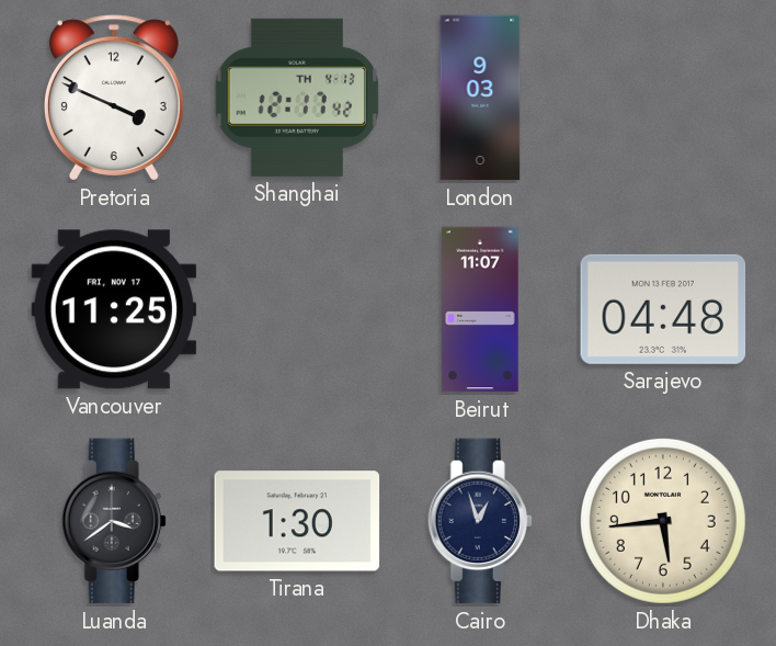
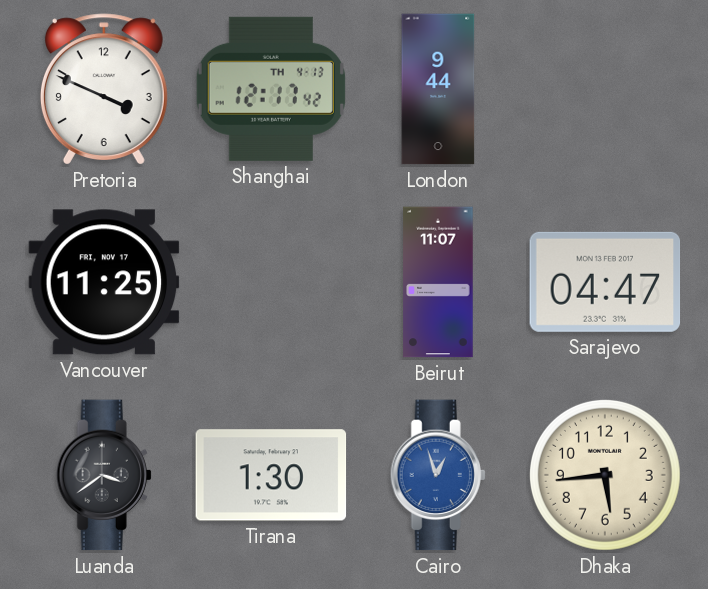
London: 9:03 -> 9:44
Sarajevo: 04:48 -> 04:47
Cairo dial: navy -> blue
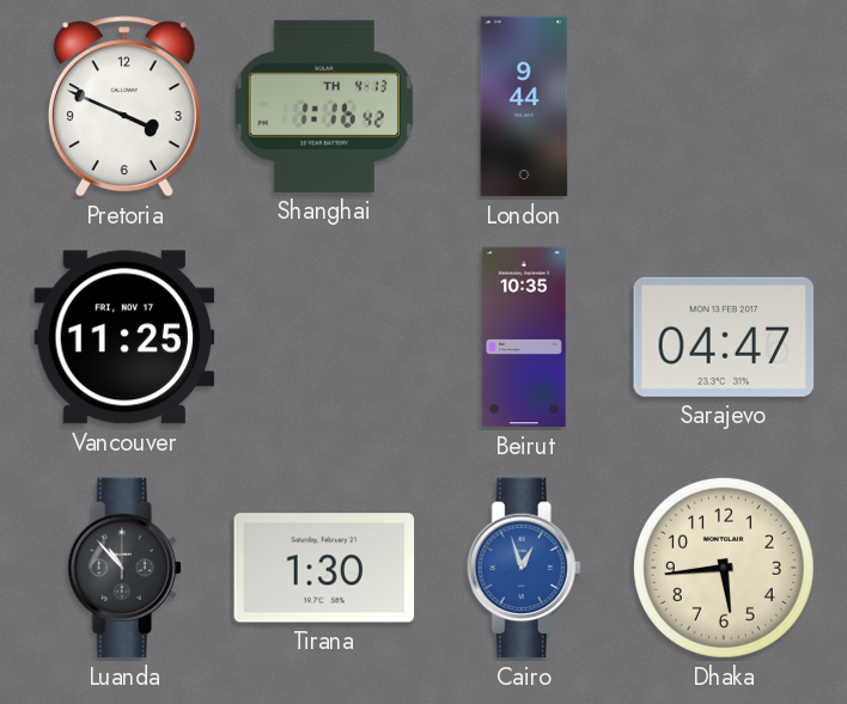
Shanghai: 12:17 -> 1:16
Beirut: 11:07 -> 10:35
Luanda: 3:39 -> 10:53
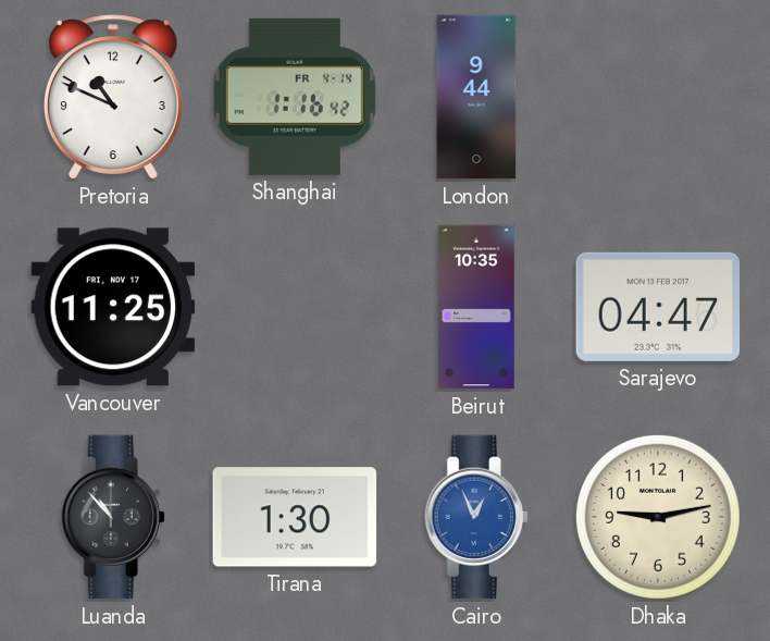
Pretoria: 3:49 -> 10:49
Shanghai date: TH 4-13 -> FR 4-14
Cairo: 12:57 -> 12:56
Dhaka: 5:44 -> 9:13
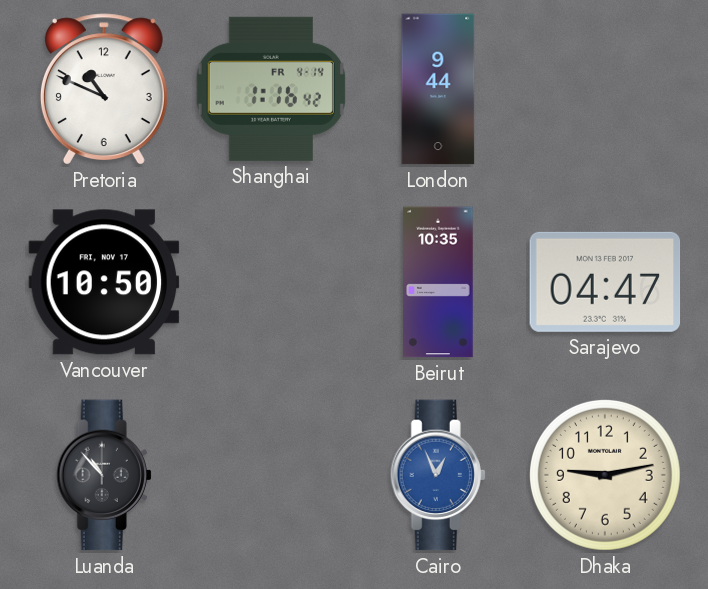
Vancouver: 11:25 -> 10:50
Tirana: 1:30 -> none
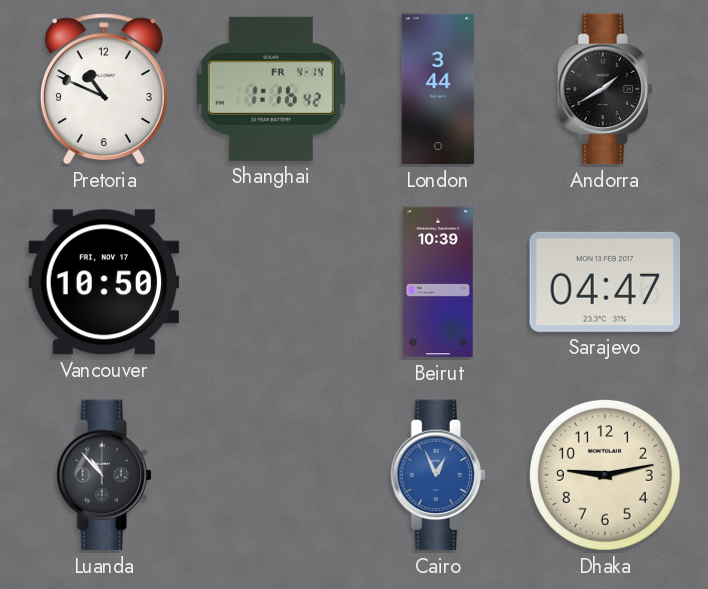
London: 9:44 -> 3:44
Andorra: none -> 1:40
Beirut: 10:35 -> 10:39
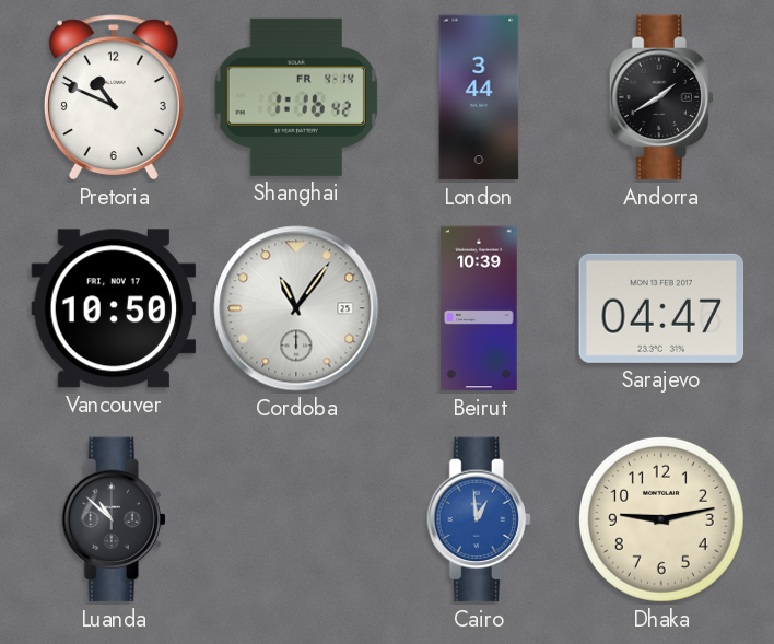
Cordoba: none -> 11:06
Luanda: 10:53 -> 10:52
Cairo: 12:56 -> 12:59
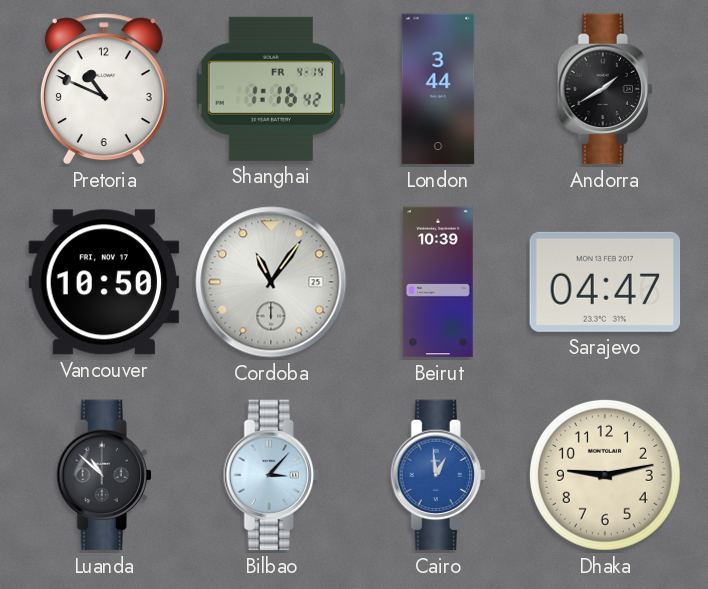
Bilbao: none -> 3:07
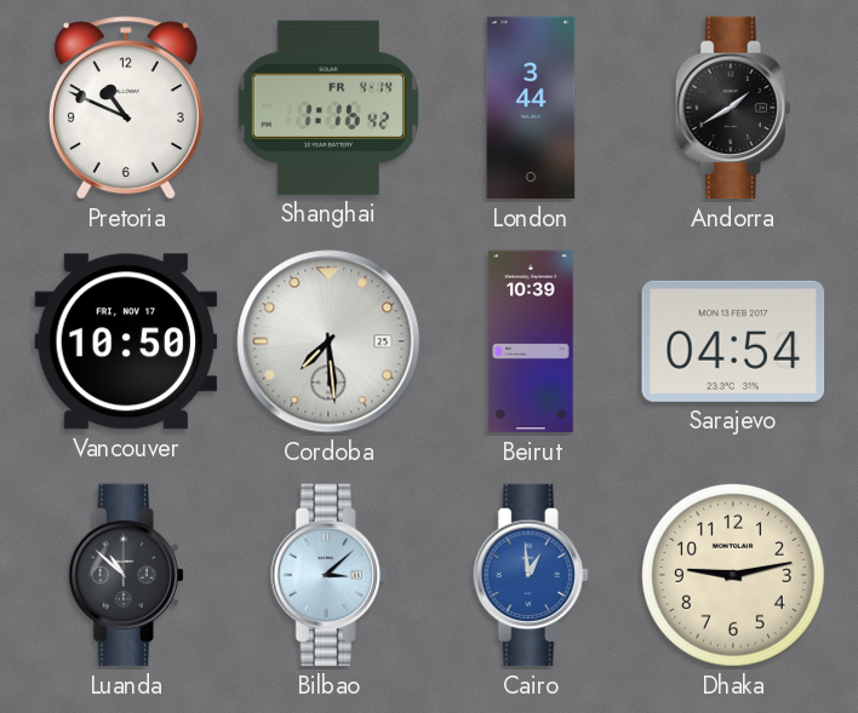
Cordoba: 11:06 -> 7:29
Sarajevo: 04:47 -> 04:54
Bilbao: 3:07 -> 3:08
